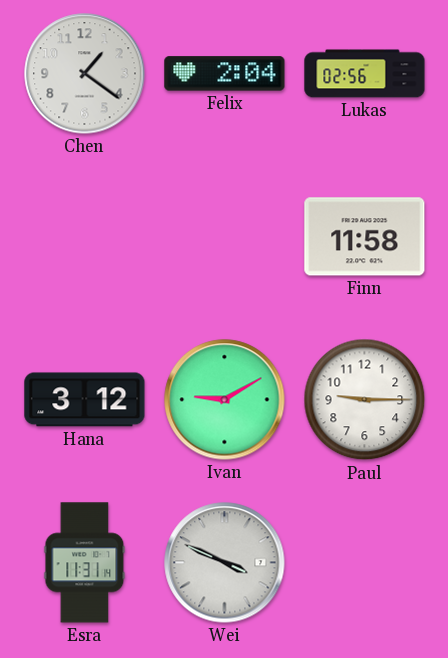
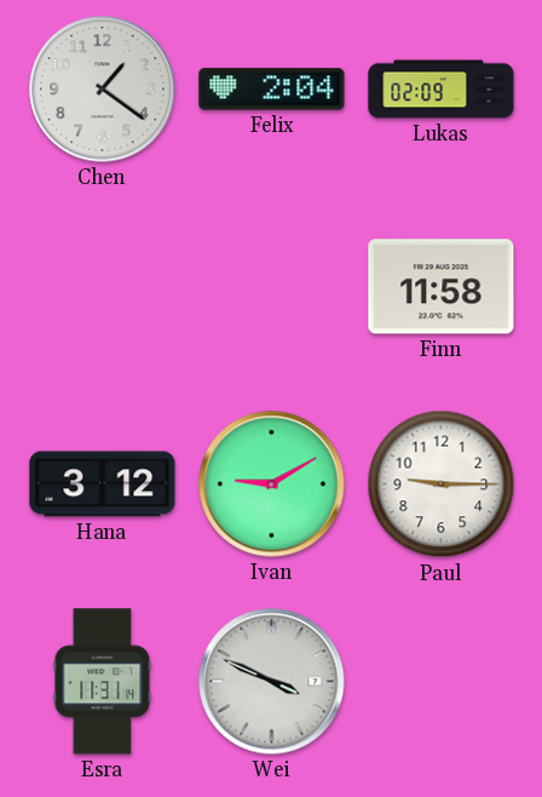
Lukas: 02:56 -> 02:09
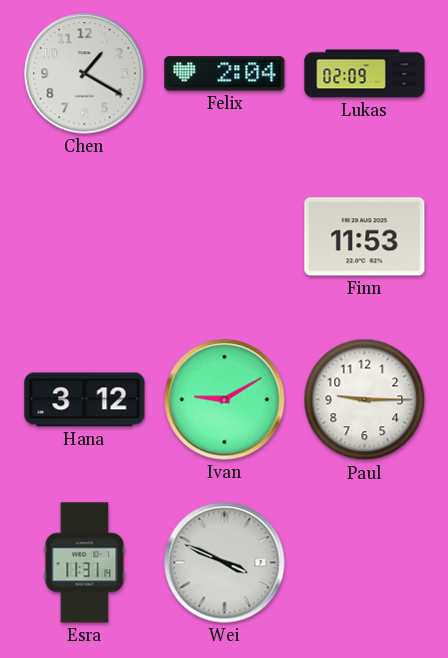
Chen: 1:21 -> 1:20
Finn: 11:58 -> 11:53
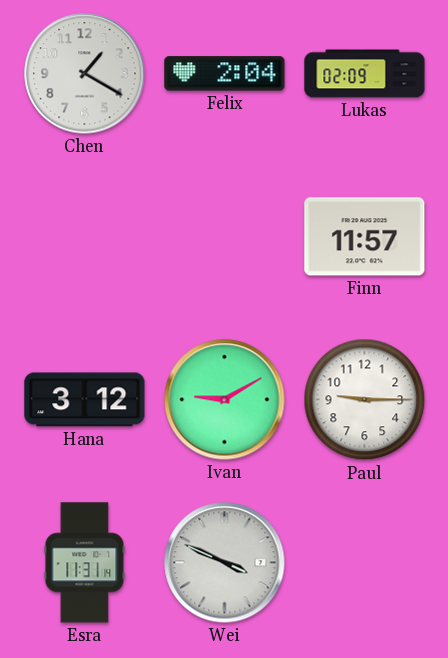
Finn: 11:53 -> 11:57
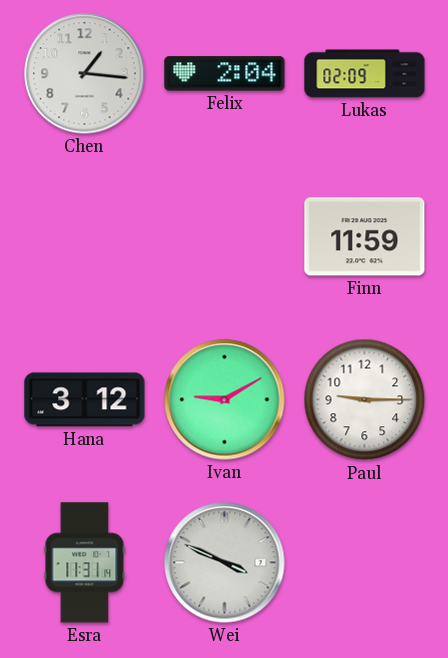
Chen: 1:20 -> 1:16
Finn: 11:57 -> 11:59
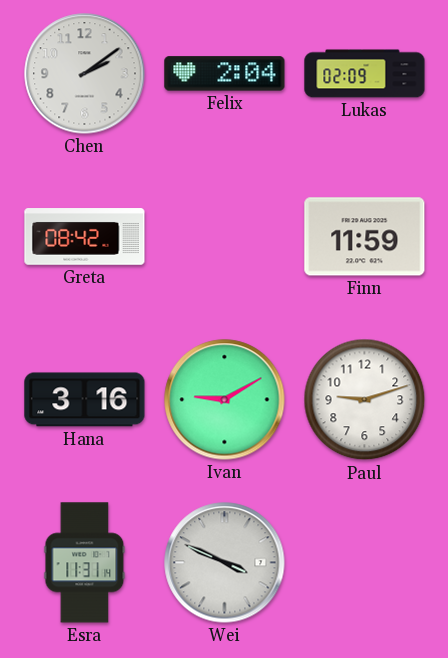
Chen: 1:16 -> 2:09
Greta: none -> 08:42
Hana: 3:12 -> 3:16
Paul: 9:15 -> 9:12
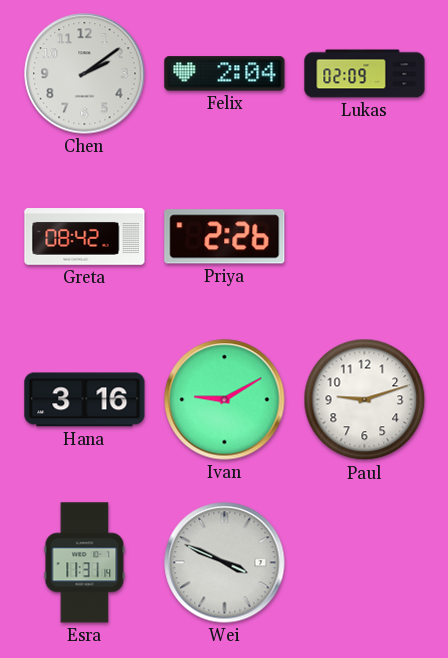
Priya: none -> 2:26
Finn: 11:59 -> none
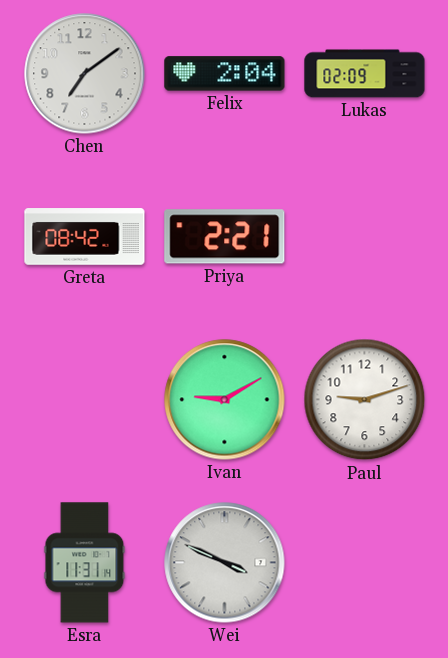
Chen: 2:09 -> 7:09
Priya: 2:26 -> 2:21
Hana: 3:16 -> none
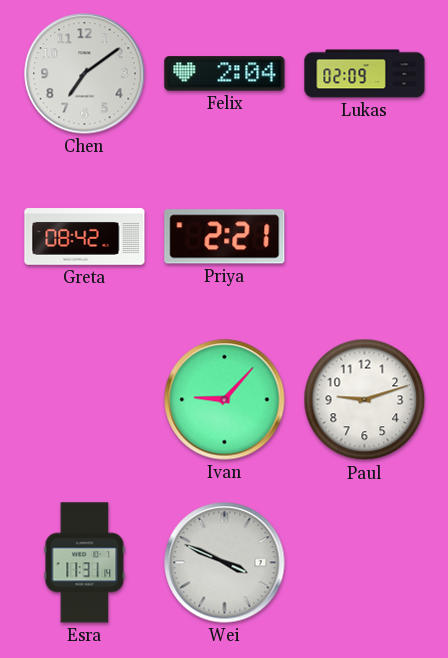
Ivan: 9:10 -> 9:07
